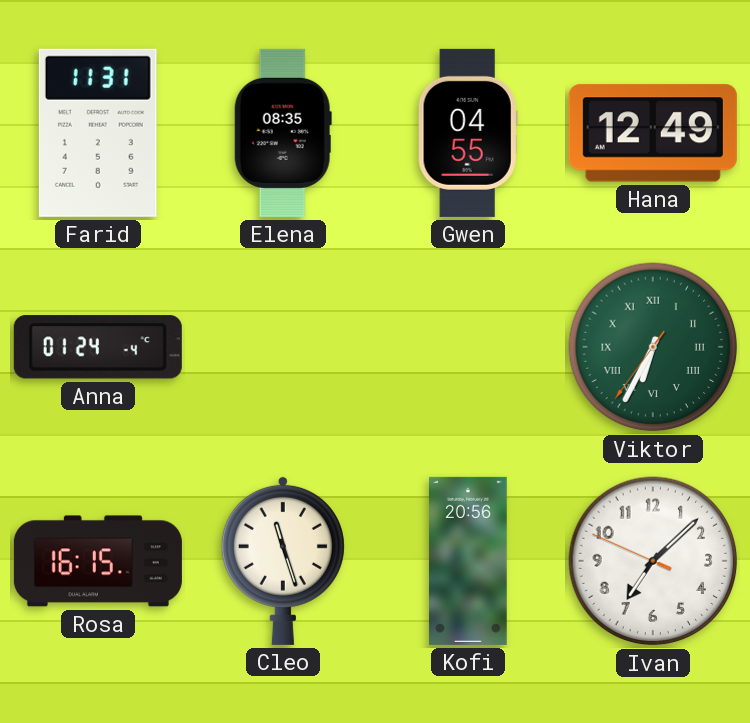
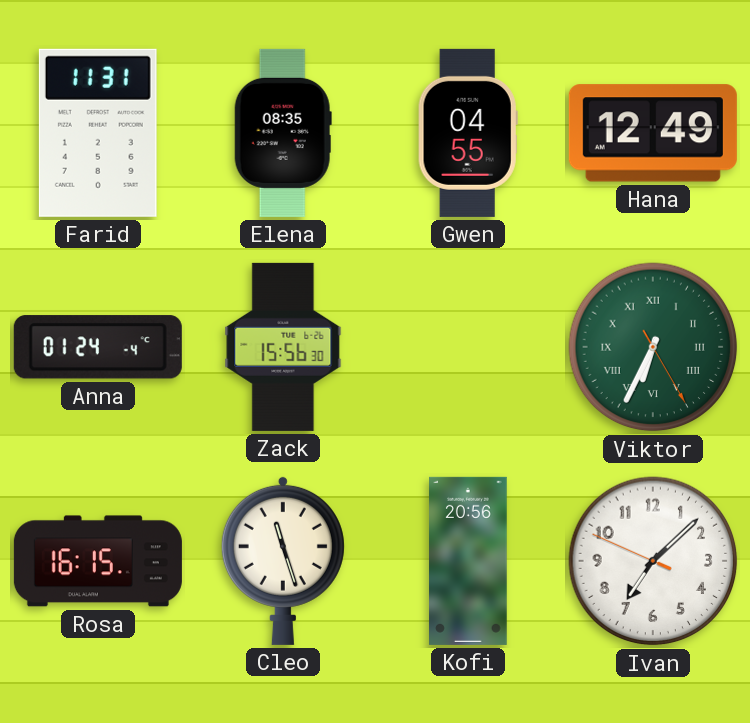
Zack: none -> 15:56
Viktor: 6:34:36 -> 6:34:25
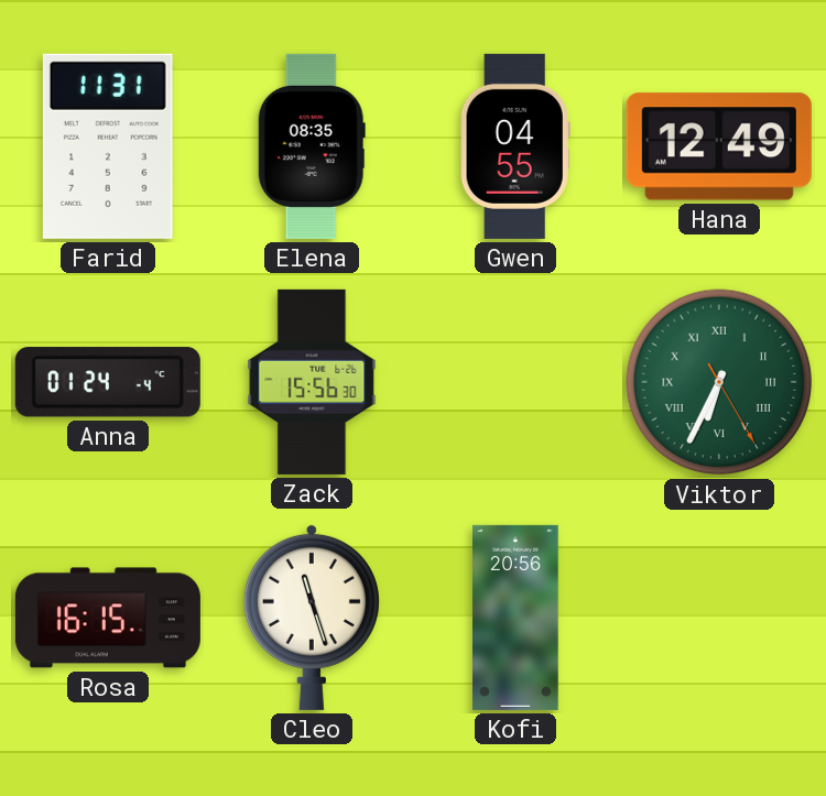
Ivan: 7:07 -> none
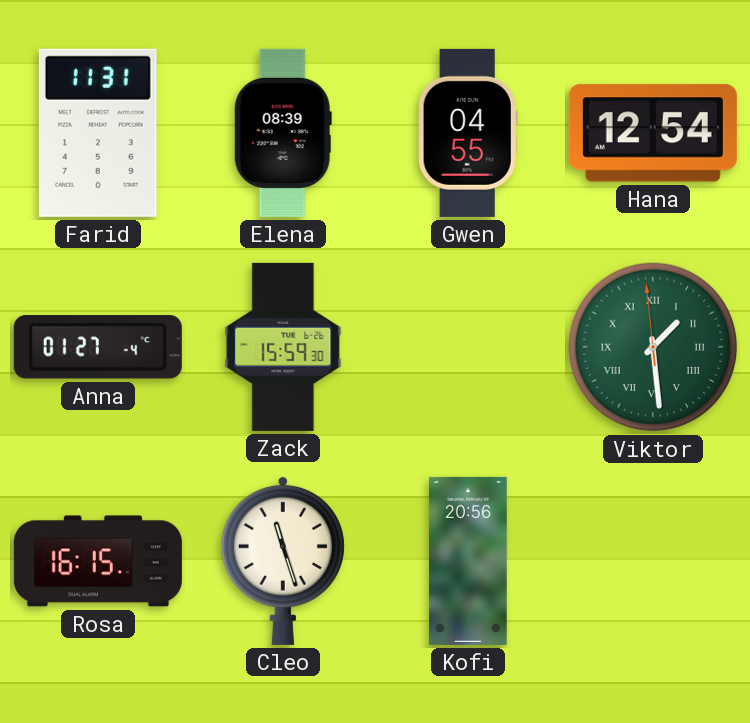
Elena: 08:35 -> 08:39
Hana: 12:49 -> 12:54
Anna: 01:24 -> 01:27
Zack: 15:56 -> 15:59
Viktor: 6:34 -> 1:28
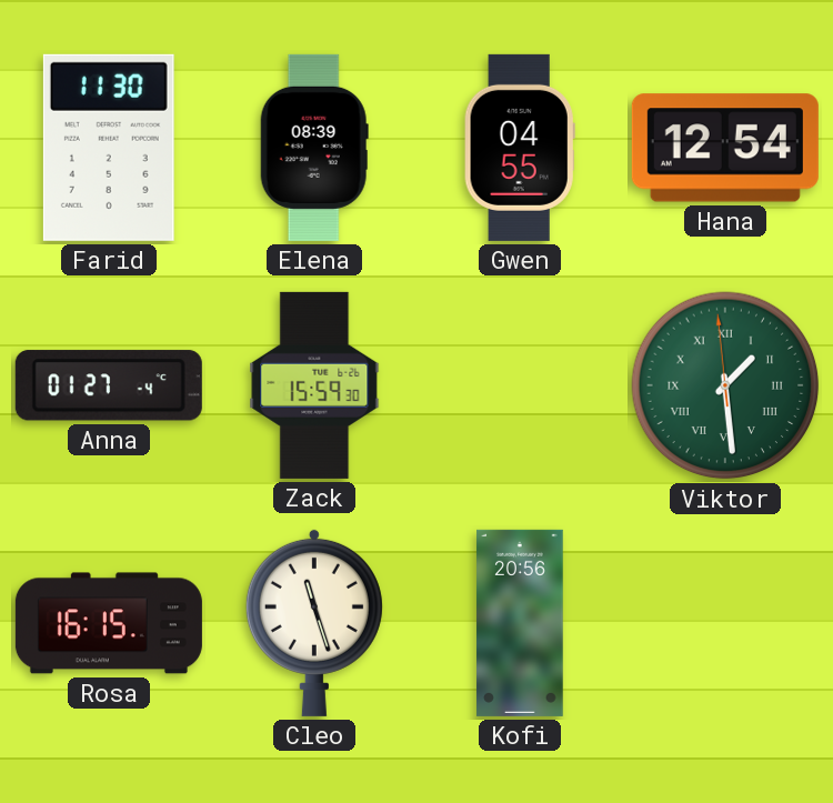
Farid: 11:31 -> 11:30
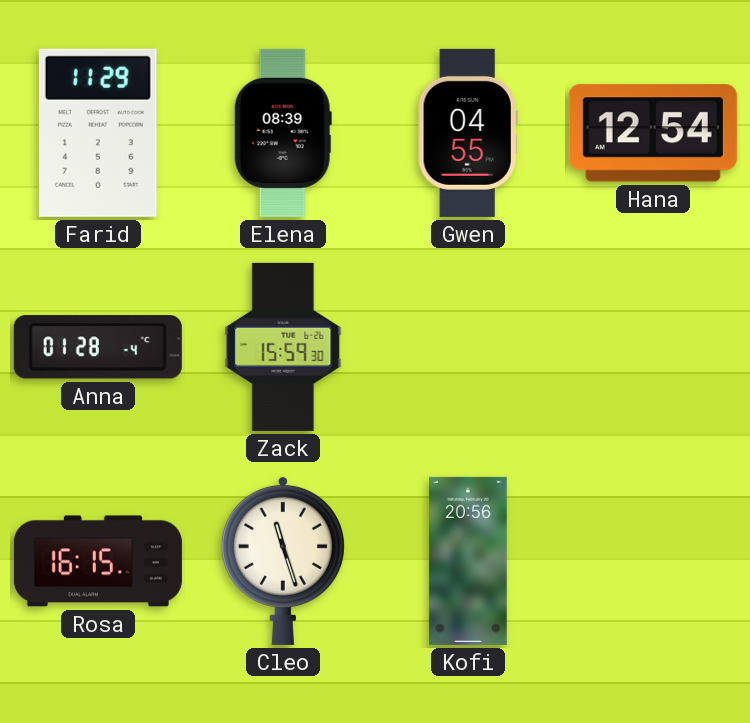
Farid: 11:30 -> 11:29
Anna: 01:27 -> 01:28
Viktor: 1:28 -> none
